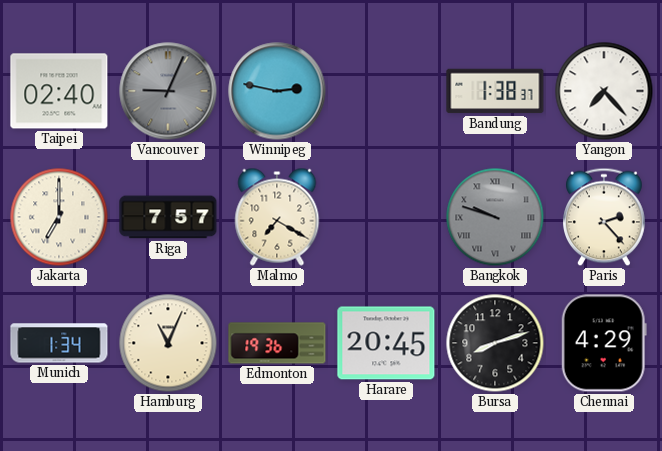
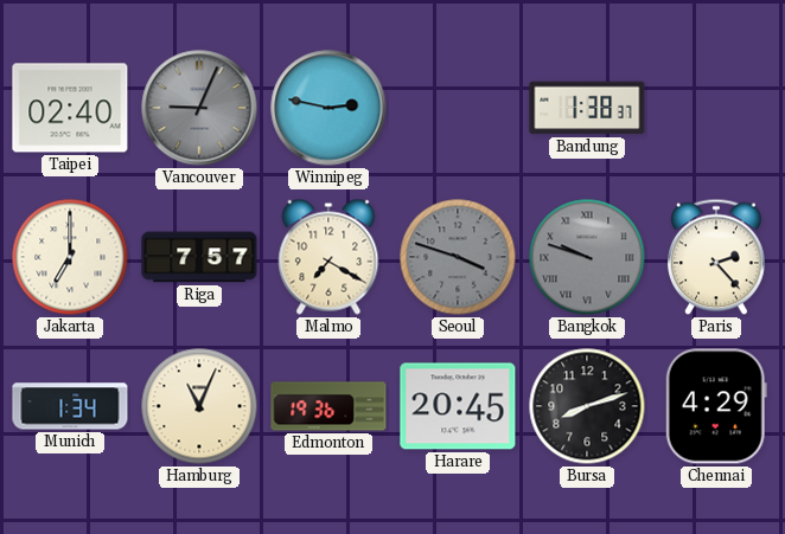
Yangon: 7:23 -> none
Seoul: none -> 3:48
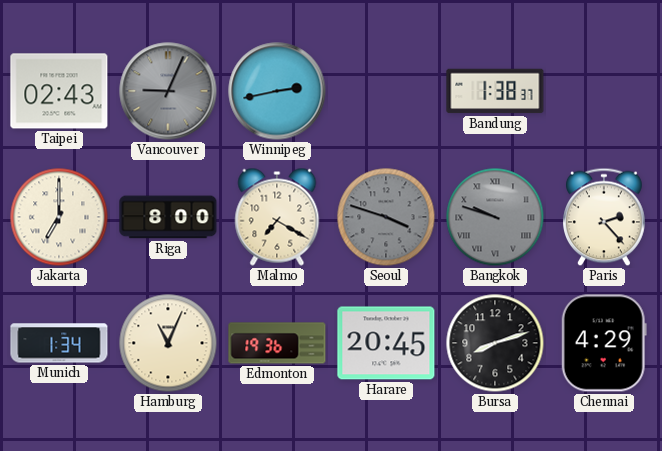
Taipei: 02:40 -> 02:43
Winnipeg: 2:47 -> 2:43
Riga: 7:57 -> 8:00
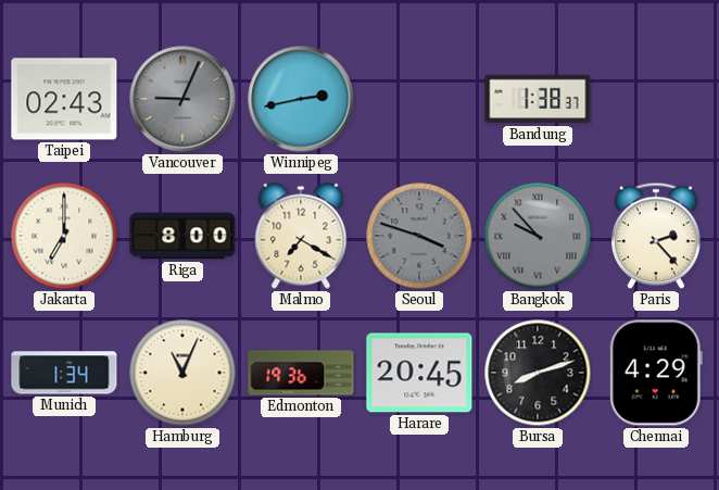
Bangkok: 9:48 -> 9:53
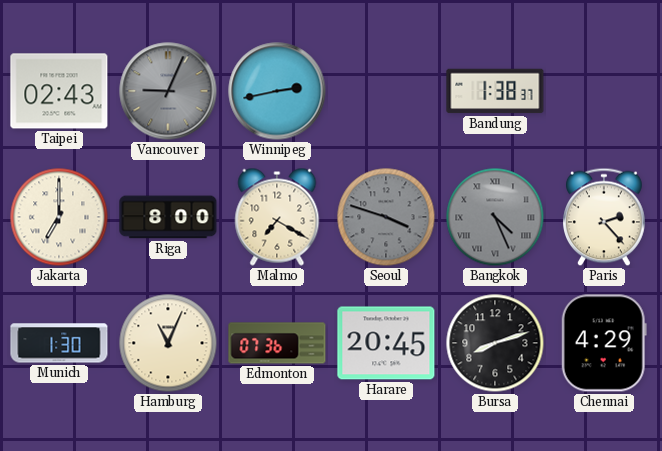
Bangkok: 9:53 -> 4:26
Munich: 1:34 -> 1:30
Edmonton: 19:36 -> 07:36
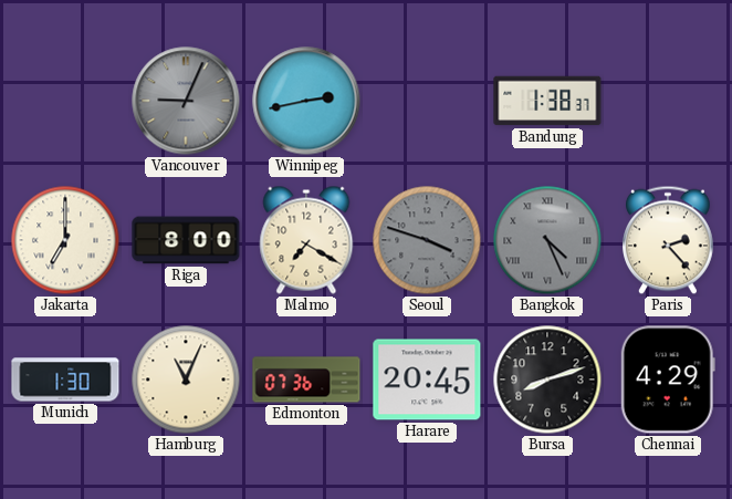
Taipei: 02:43 -> none
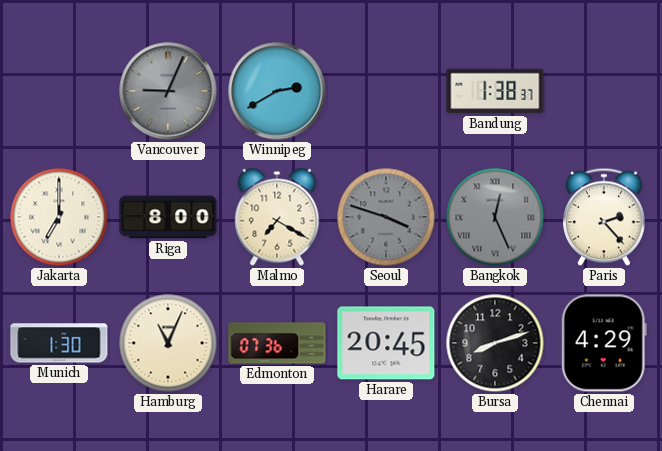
Winnipeg: 2:43 -> 2:40
Bangkok: 4:26 -> 12:26
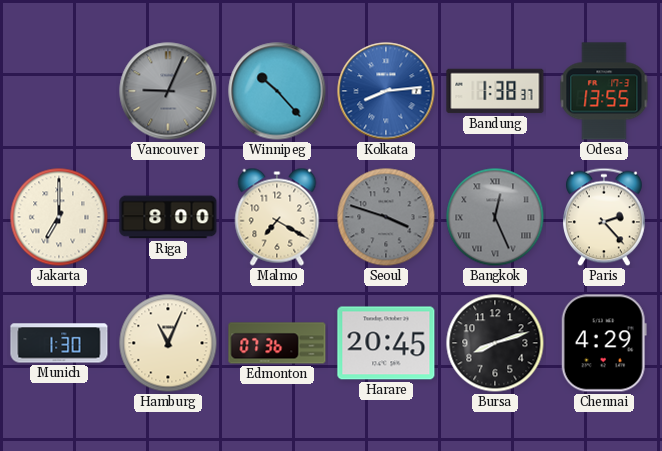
Winnipeg: 2:40 -> 10:23
Kolkata: none -> 8:14
Odesa: none -> 13:55
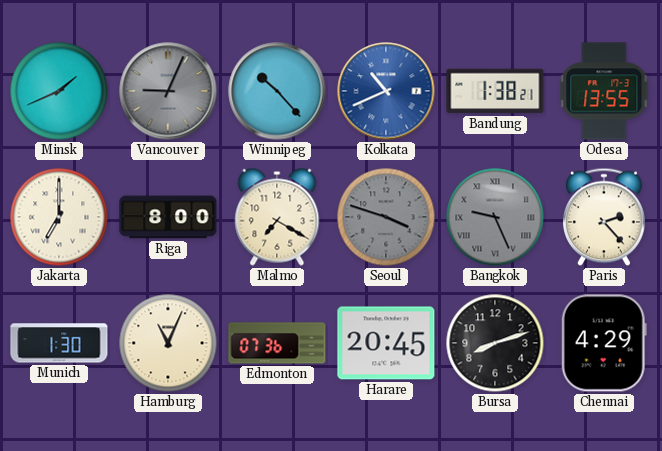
Minsk: none -> 1:41
Kolkata: 8:14 -> 10:41
Bandung: 1:38:37 -> 1:38:21
Bangkok: 12:26 -> 9:26
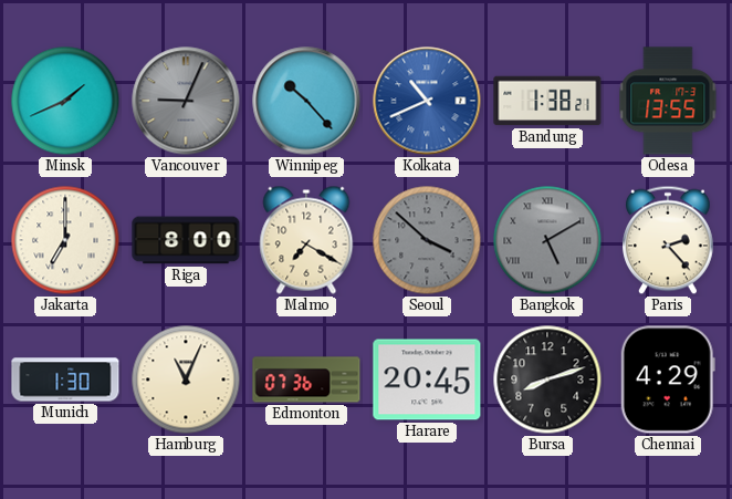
Seoul: 3:48 -> 3:52
Bangkok: 9:26 -> 5:10
